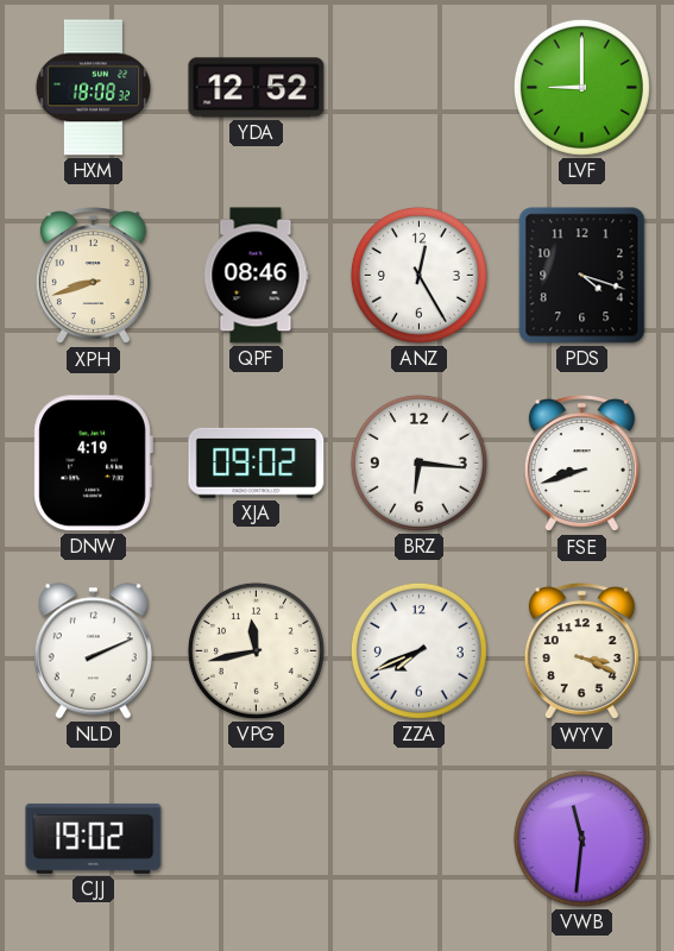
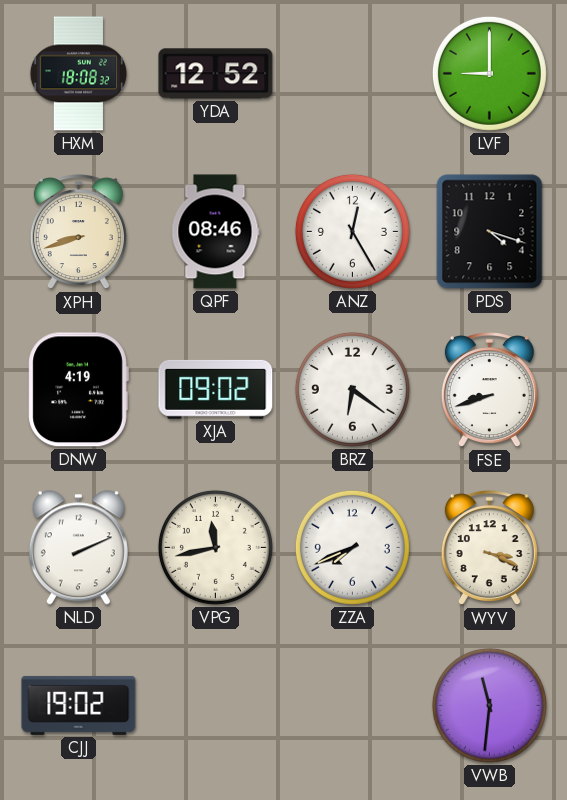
BRZ: 6:16 -> 6:21
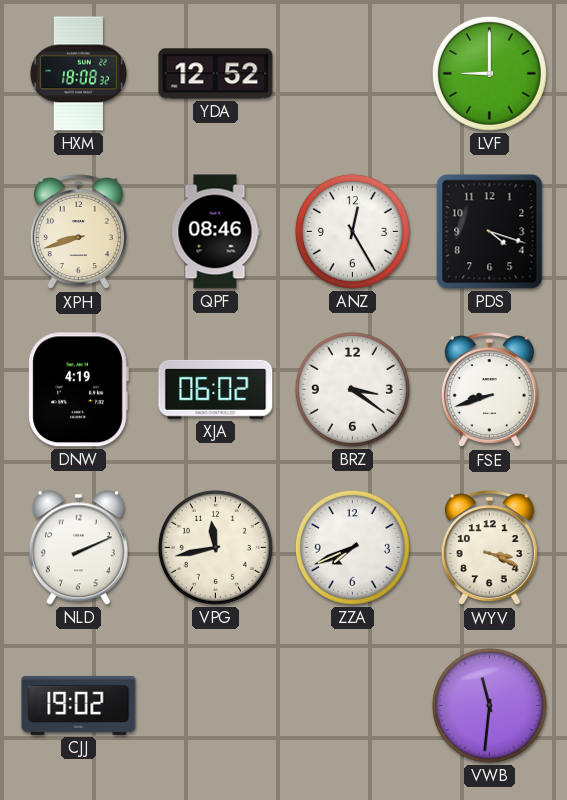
XJA: 09:02 -> 06:02
BRZ: 6:21 -> 3:21
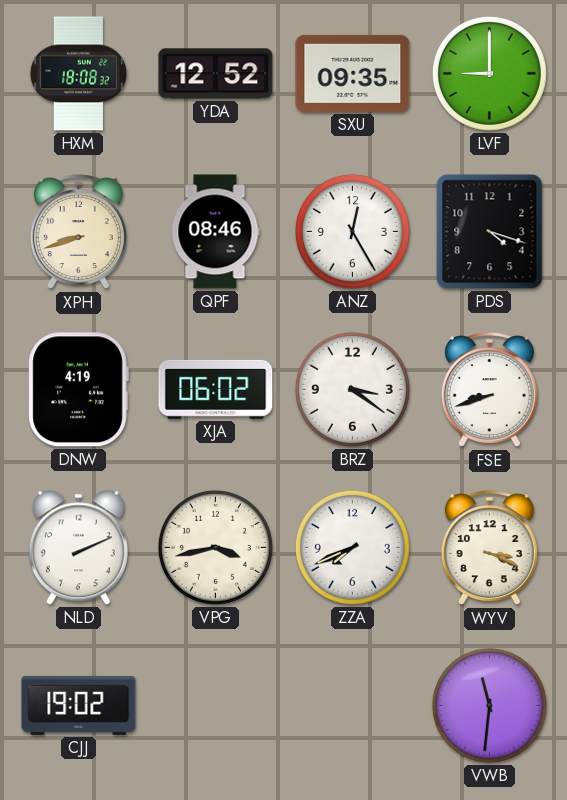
SXU: none -> 09:35
VPG: 11:43 -> 3:43
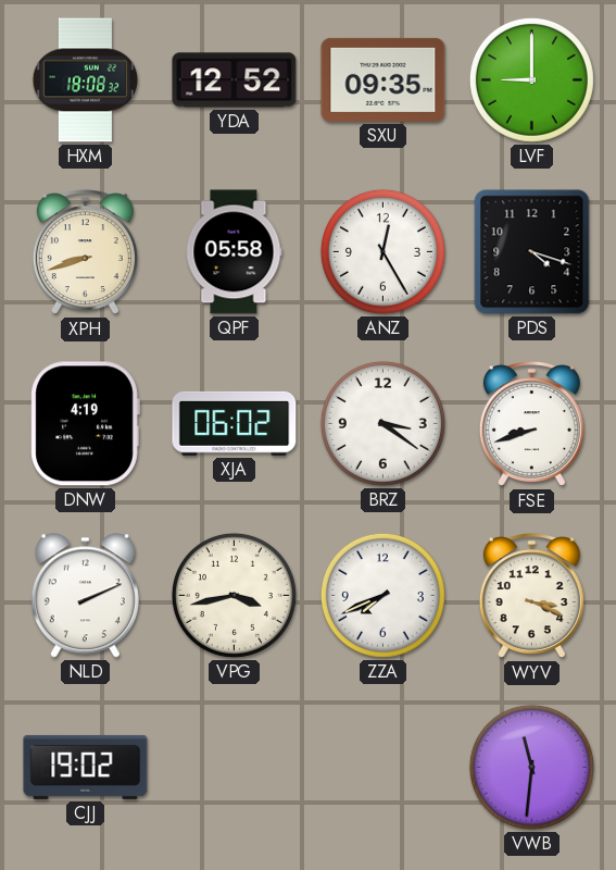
QPF: 08:46 -> 05:58
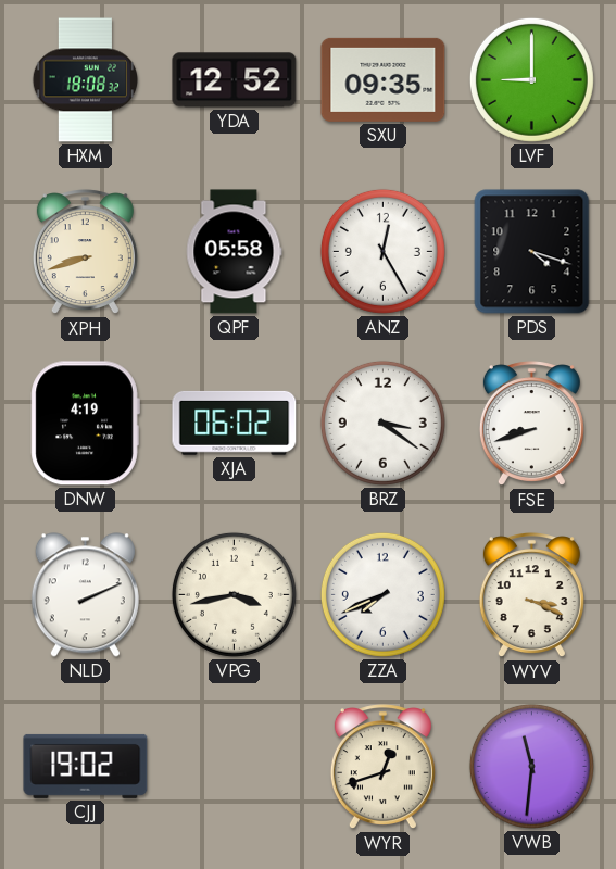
WYR: none -> 12:42
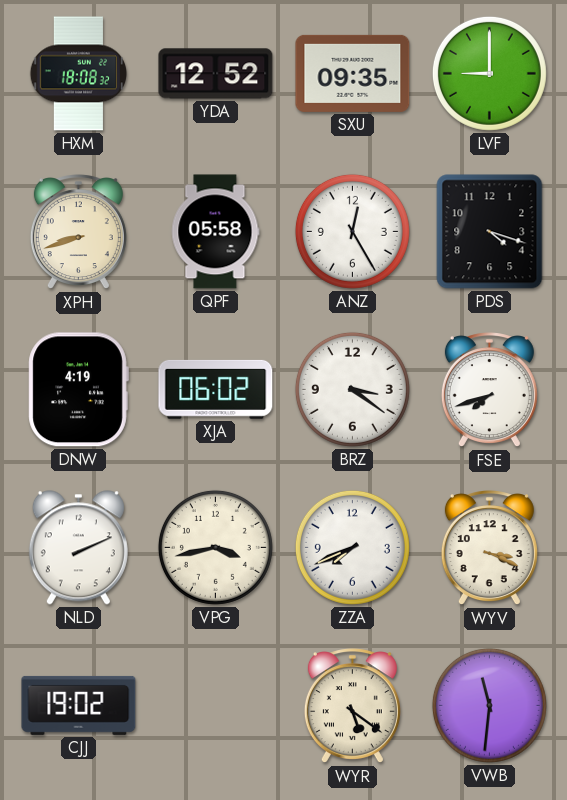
FSE: 8:42 -> 7:42
WYR: 12:42 -> 5:21
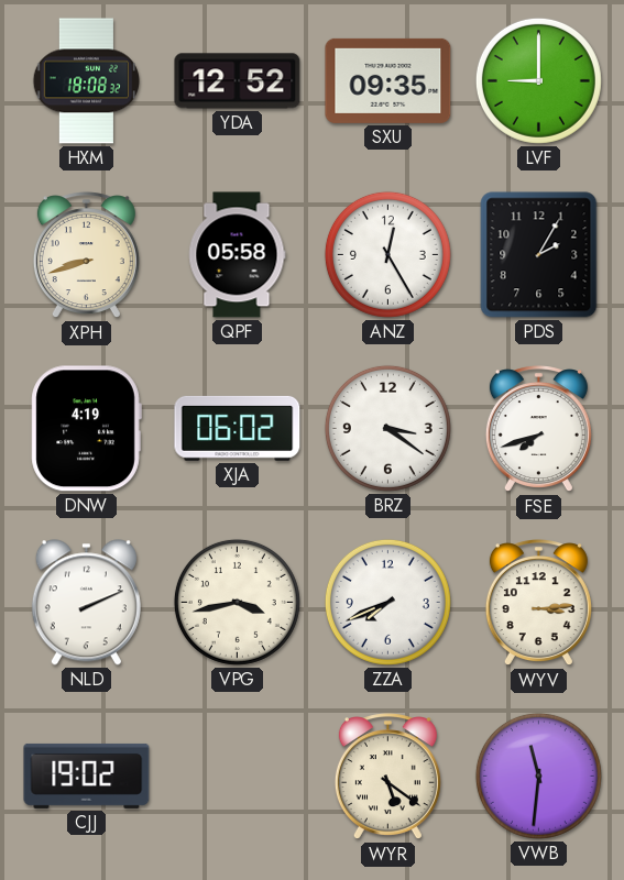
PDS: 4:18 -> 2:05
WYV: 3:19 -> 3:14
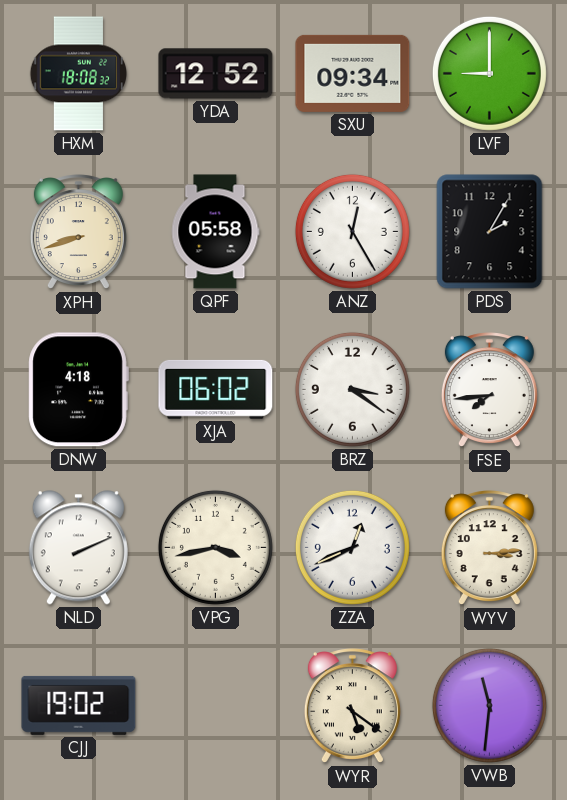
SXU: 09:35 -> 09:34
DNW: 4:19 -> 4:18
FSE: 7:42 -> 7:44
ZZA: 7:41 -> 12:41
